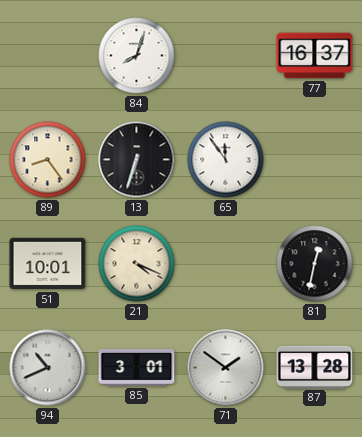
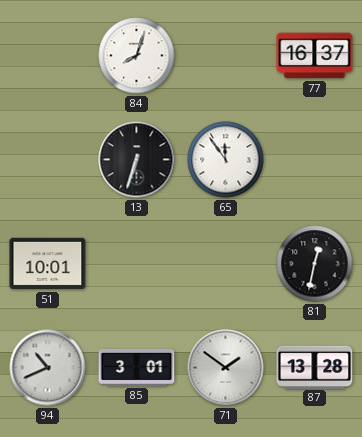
89: 8:24 -> none
21: 4:19 -> none
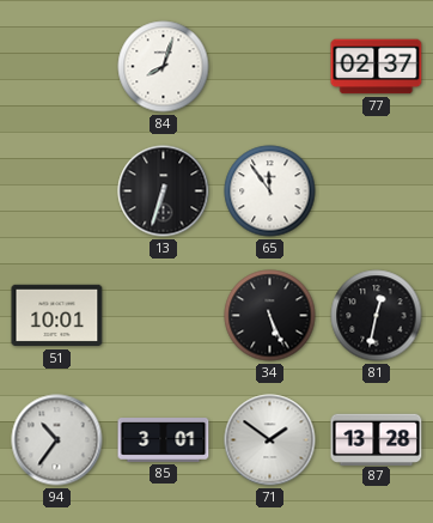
77: 16:37 -> 02:37
34: none -> 5:26
94: 10:41 -> 10:36
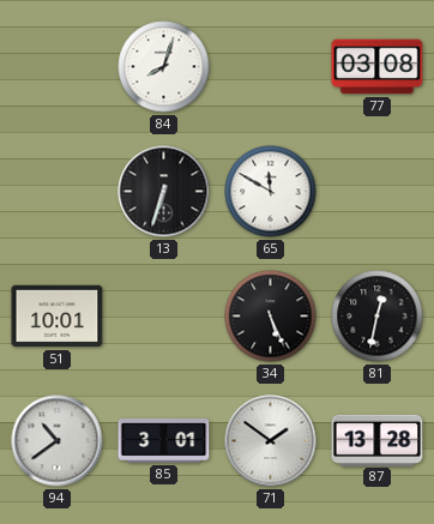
77: 02:37 -> 03:08
65: 11:54 -> 11:50
94: 10:36 -> 10:39
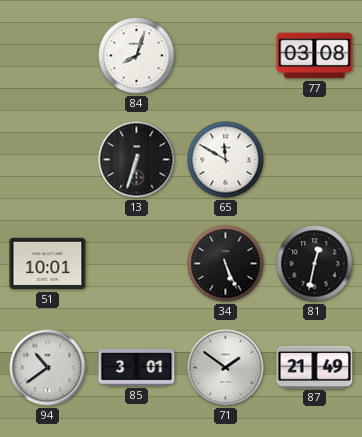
87: 13:28 -> 21:49
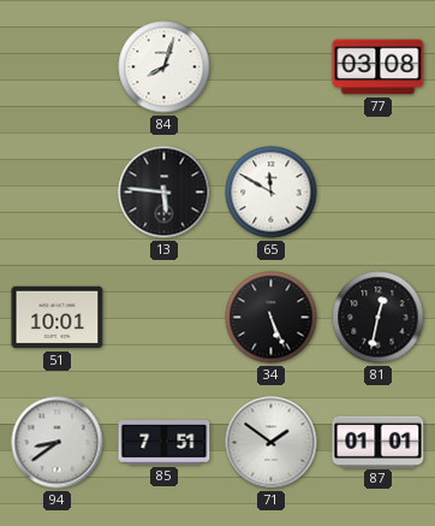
13: 6:33 -> 5:46
94: 10:39 -> 8:39
85: 3:01 -> 7:51
87: 21:49 -> 01:01
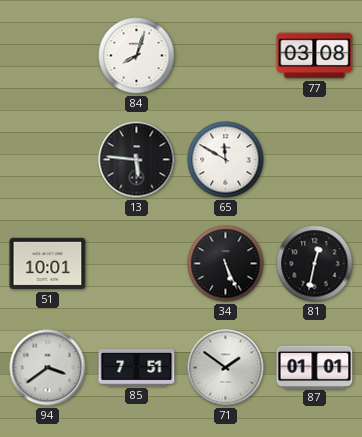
94: 8:39 -> 3:39
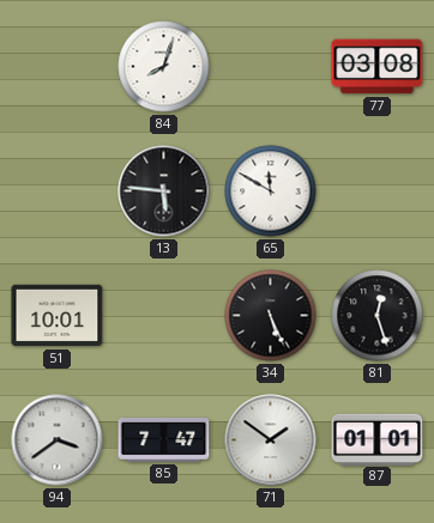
81: 12:32 -> 12:27
85: 7:51 -> 7:47
